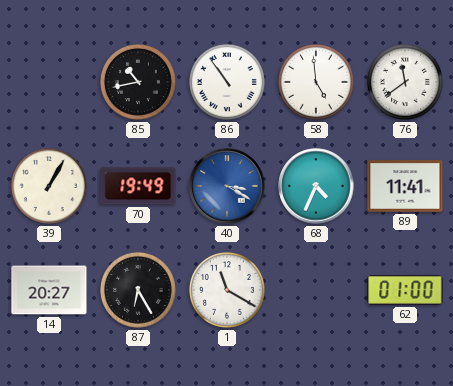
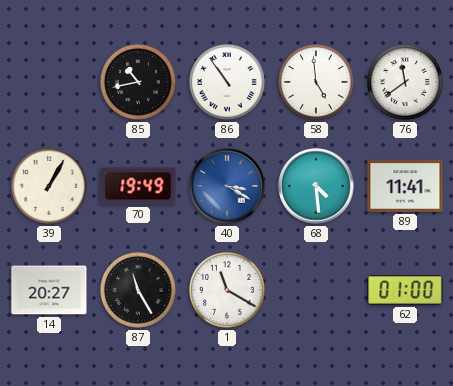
68: 4:34 -> 4:29
87: 6:25 -> 11:25
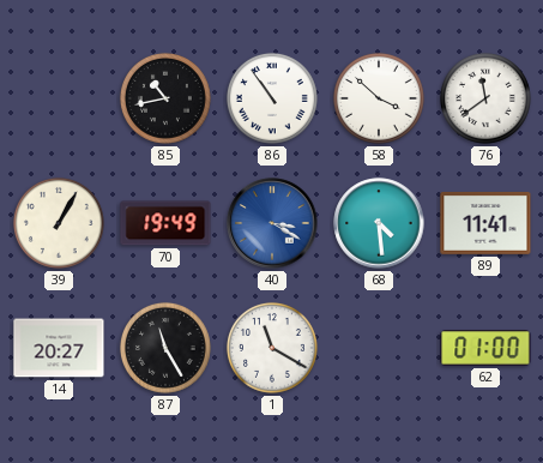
58: 4:59 -> 3:52
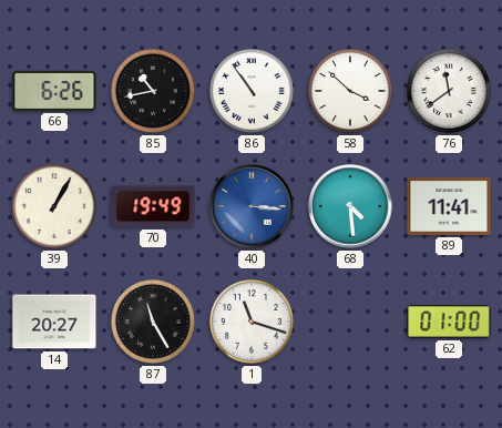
66: none -> 6:26
40: 3:20 -> 3:16
1: 11:20 -> 11:18
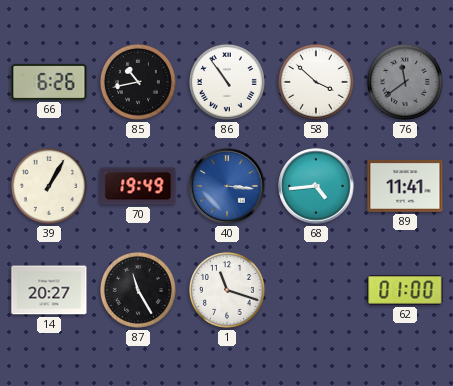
76 dial: white -> grey
68: 4:29 -> 4:44
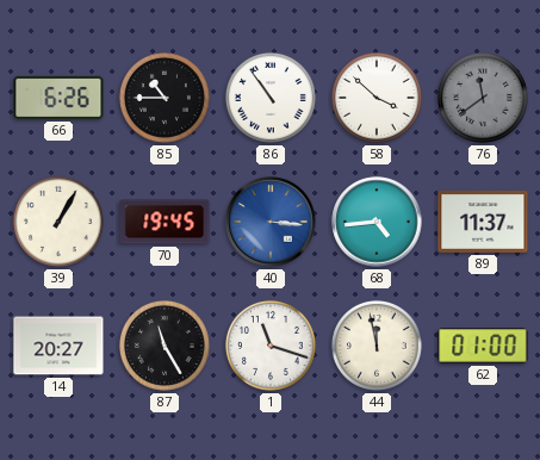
85: 10:43 -> 10:45
70: 19:49 -> 19:45
89: 11:41 -> 11:37
44: none -> 11:58
